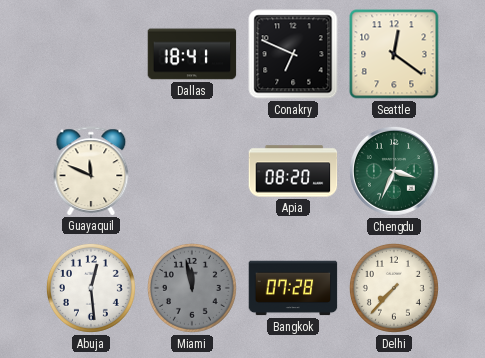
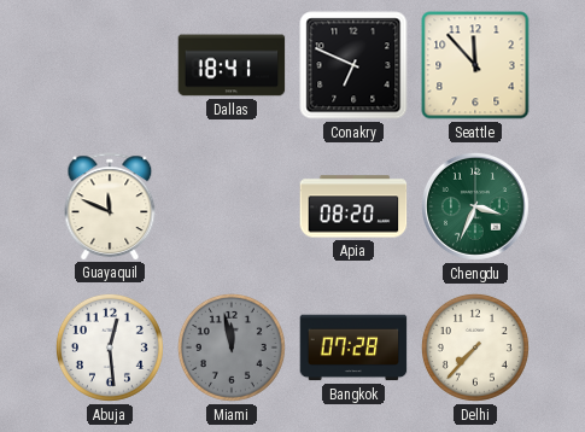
Seattle: 12:21 -> 11:53
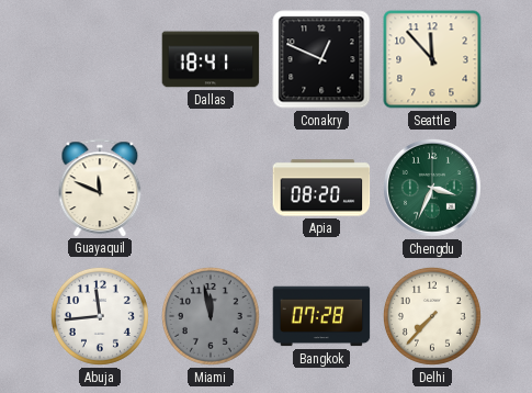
Conakry: 6:49 -> 12:49
Abuja: 12:29 -> 11:44
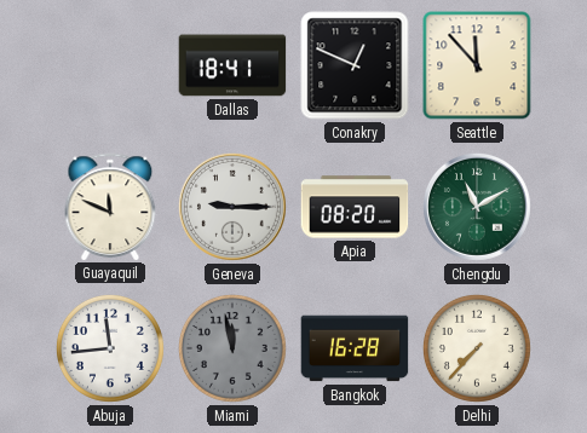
Geneva: none -> 9:15
Chengdu: 3:34 -> 11:10
Bangkok: 07:28 -> 16:28
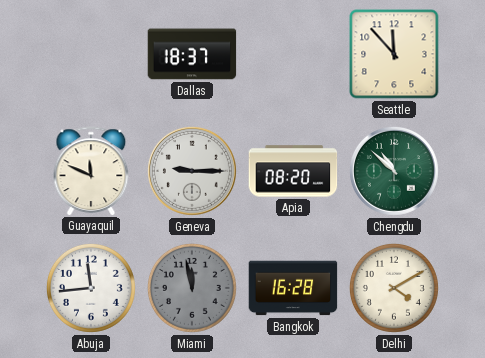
Dallas: 18:41 -> 18:37
Conakry: 12:49 -> none
Chengdu: 11:10 -> 10:52
Delhi: 7:37 -> 4:10
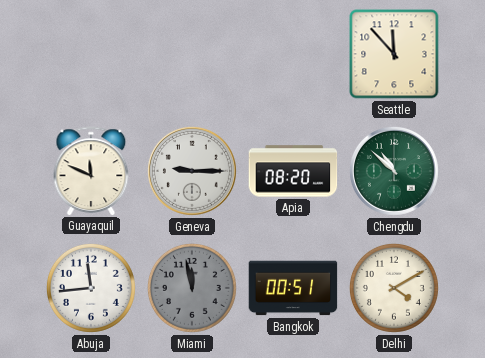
Dallas: 18:37 -> none
Bangkok: 16:28 -> 00:51
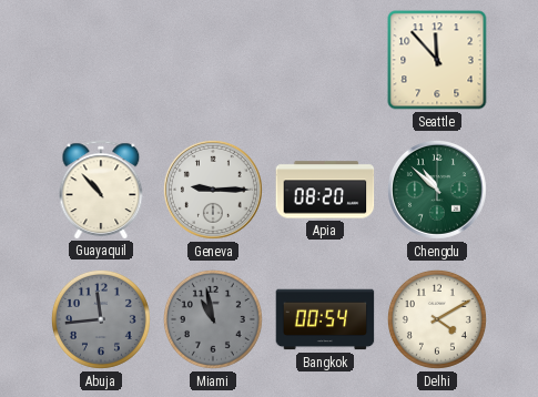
Guayaquil: 11:49 -> 10:53
Abuja dial: white -> grey
Miami: 11:58 -> 10:58
Bangkok: 00:51 -> 00:54
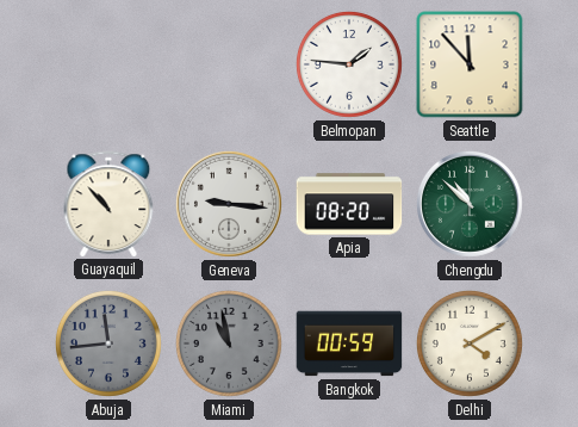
Belmopan: none -> 1:46
Geneva: 9:15 -> 9:16
Bangkok: 00:54 -> 00:59
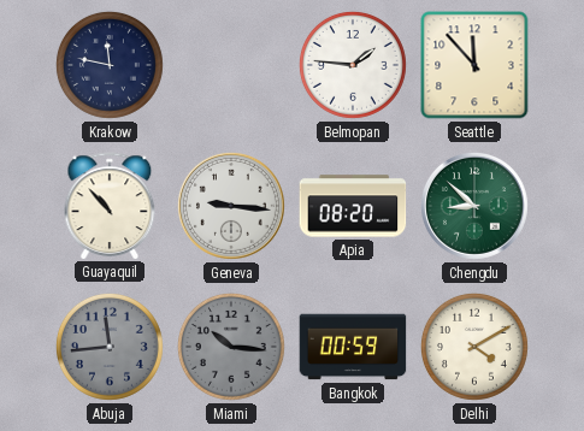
Krakow: none -> 11:47
Chengdu: 10:52 -> 8:52
Miami: 10:58 -> 10:16
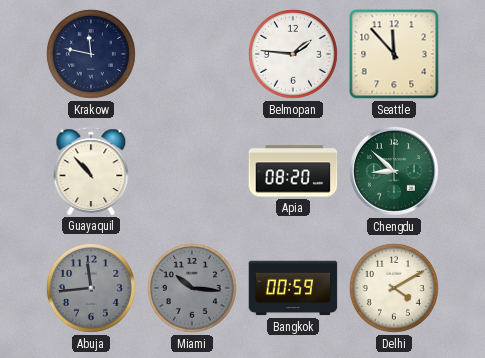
Geneva: 9:16 -> none
